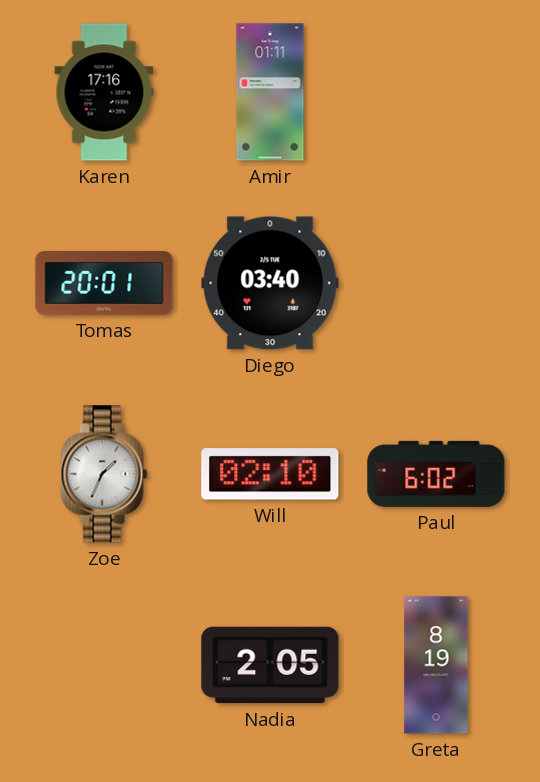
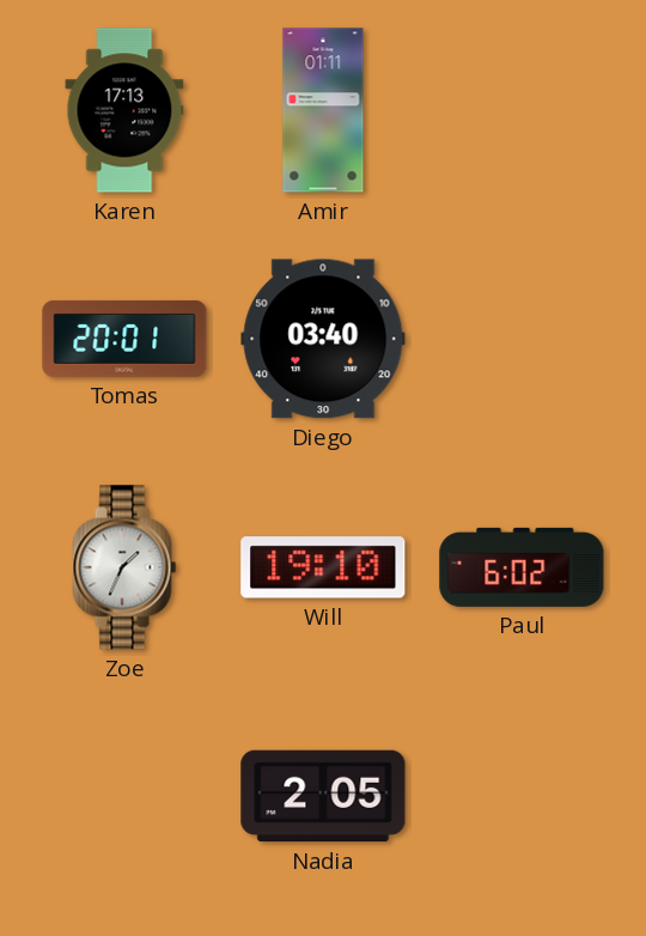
Karen: 17:16 -> 17:13
Will: 02:10 -> 19:10
Greta: 8:19 -> none
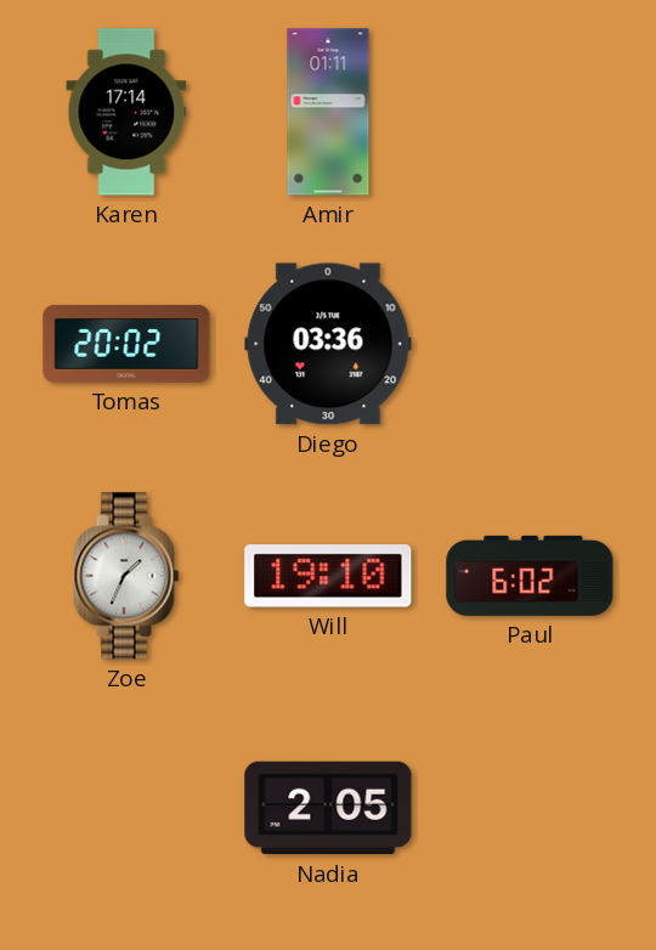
Karen: 17:13 -> 17:14
Tomas: 20:01 -> 20:02
Diego: 03:40 -> 03:36
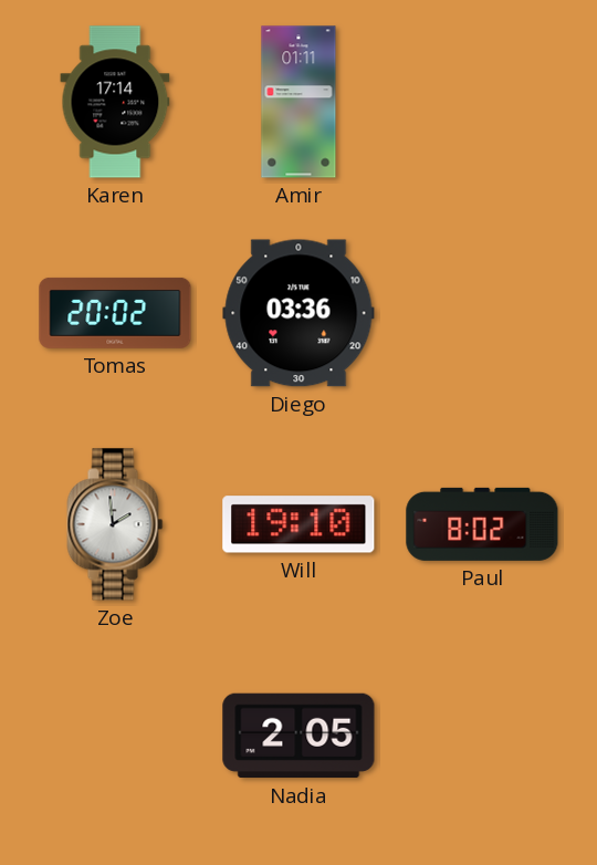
Zoe: 1:34 -> 1:59
Paul: 6:02 -> 8:02
